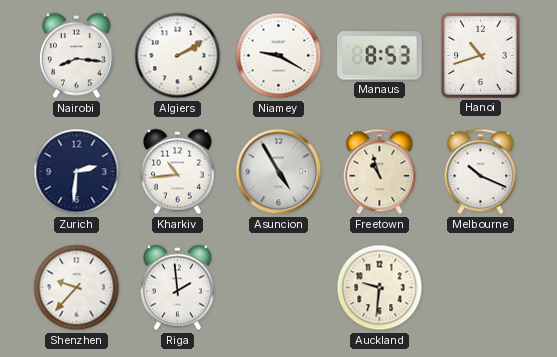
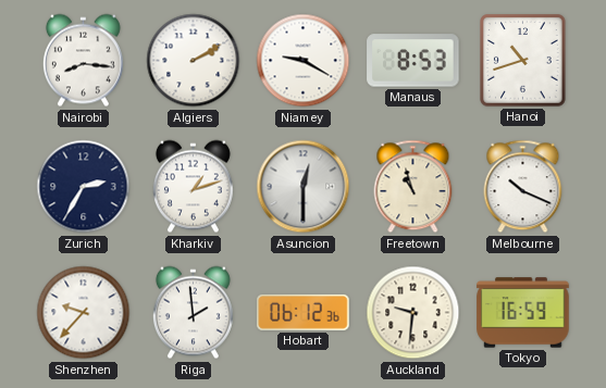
Zurich: 2:31 -> 2:35
Kharkiv: 10:44 -> 1:12
Asuncion: 4:55 -> 12:30
Hobart: none -> 06:12
Tokyo: none -> 16:59
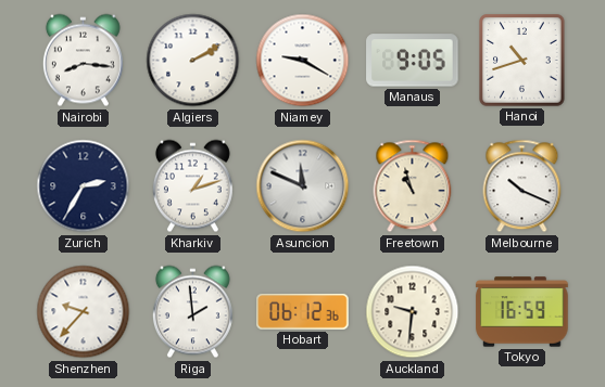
Manaus: 8:53 -> 9:05
Asuncion: 12:30 -> 11:49
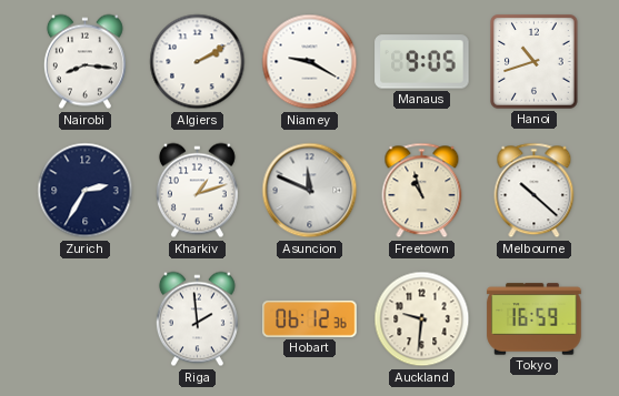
Melbourne: 10:19 -> 10:22
Shenzhen: 9:37 -> none
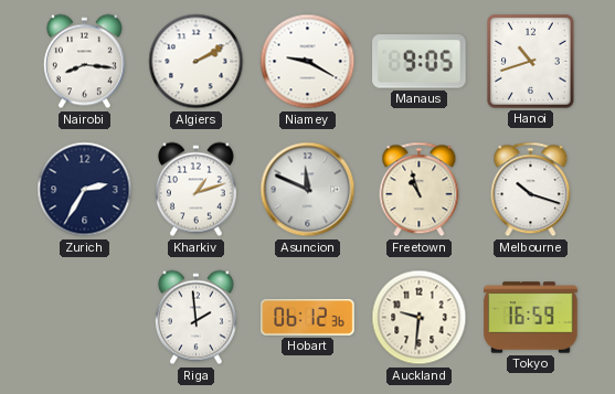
Melbourne: 10:22 -> 10:18
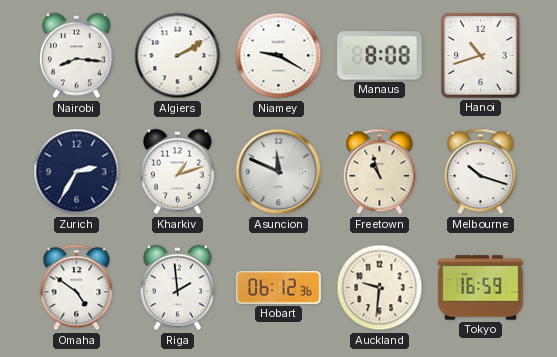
Manaus: 9:05 -> 8:08
Omaha: none -> 4:51
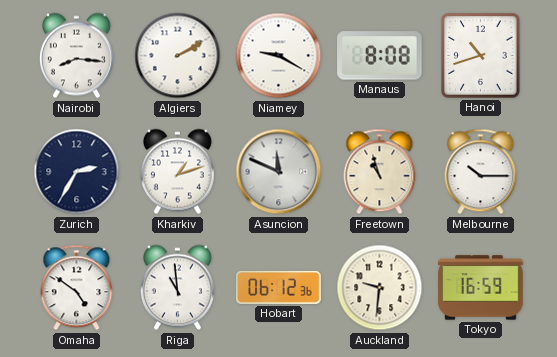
Melbourne: 10:18 -> 10:15
Riga: 1:59 -> 10:59
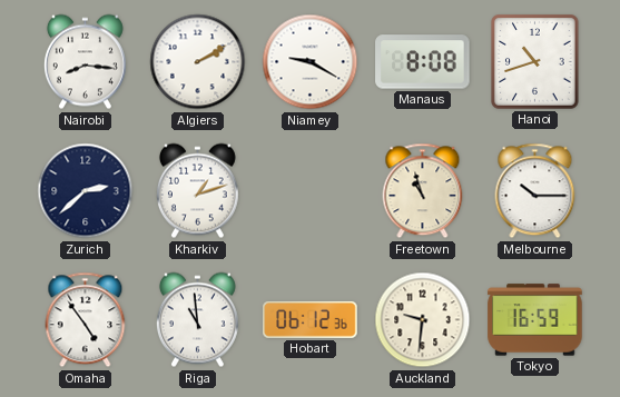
Zurich: 2:35 -> 2:38
Asuncion: 11:49 -> none
Omaha: 4:51 -> 4:54
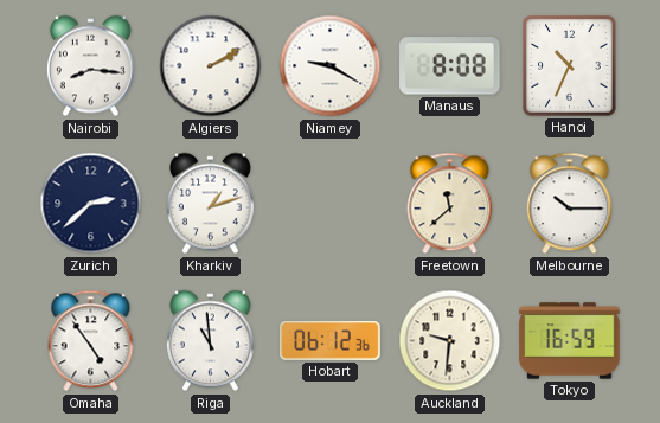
Hanoi: 10:42 -> 10:34
Freetown: 10:57 -> 11:38
